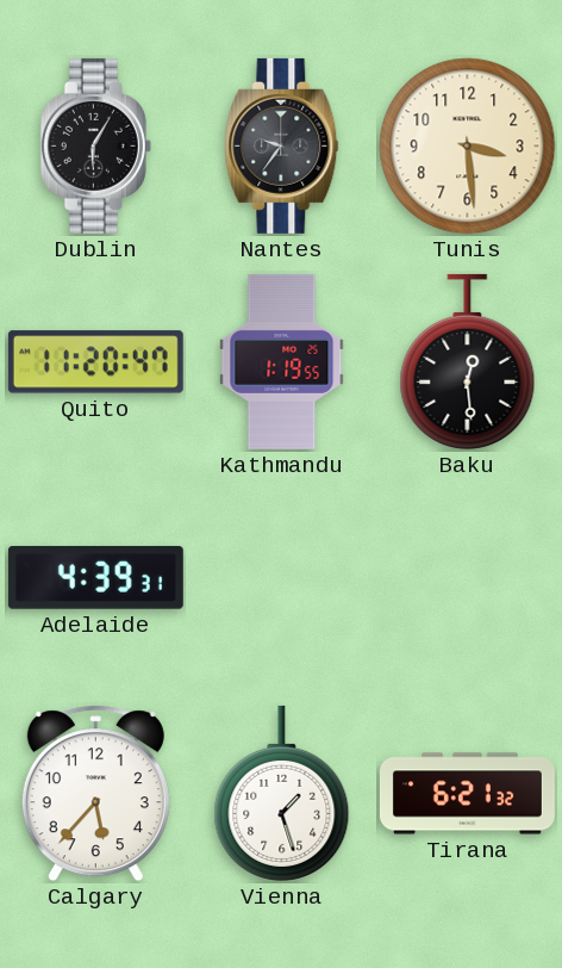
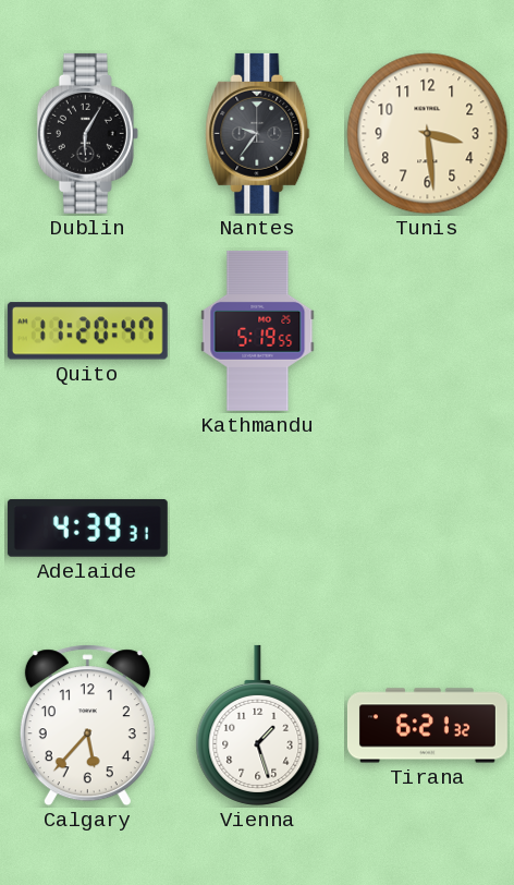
Kathmandu: 1:19 -> 5:19
Baku: 12:29 -> none
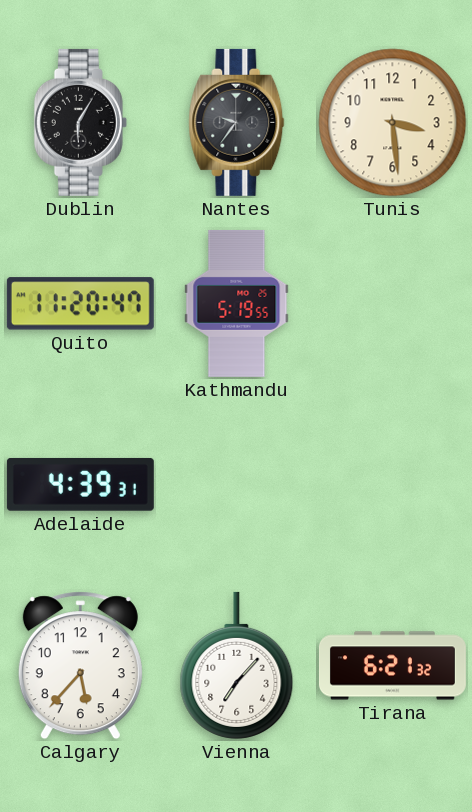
Vienna: 1:27 -> 7:07
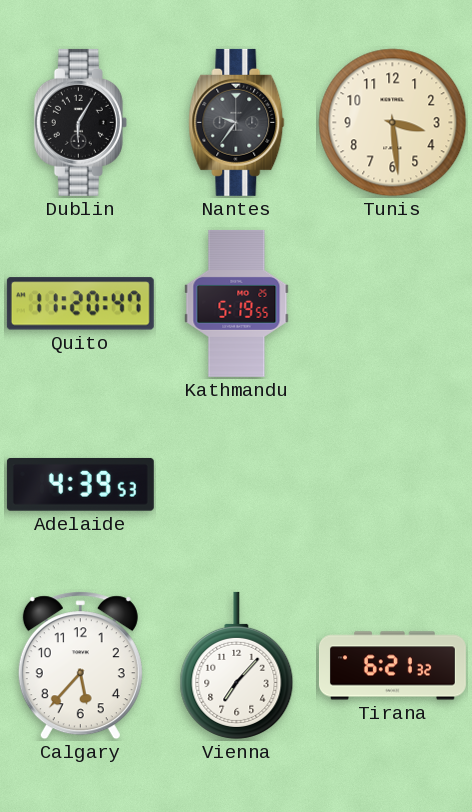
Adelaide: 4:39:31 -> 4:39:53
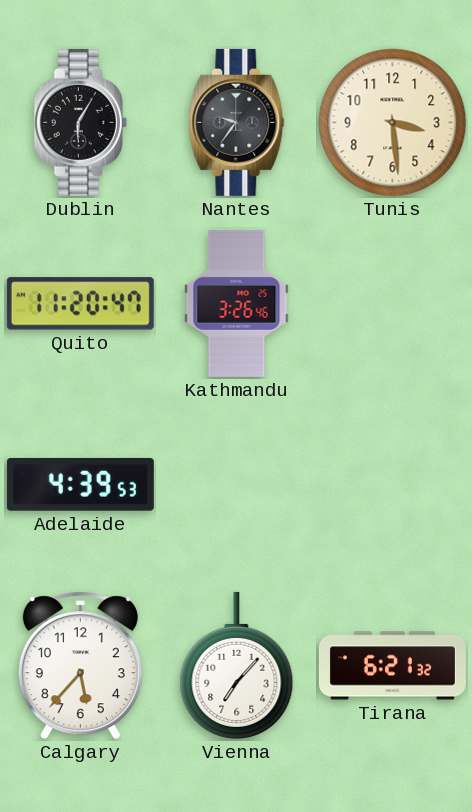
Kathmandu: 5:19 -> 3:26
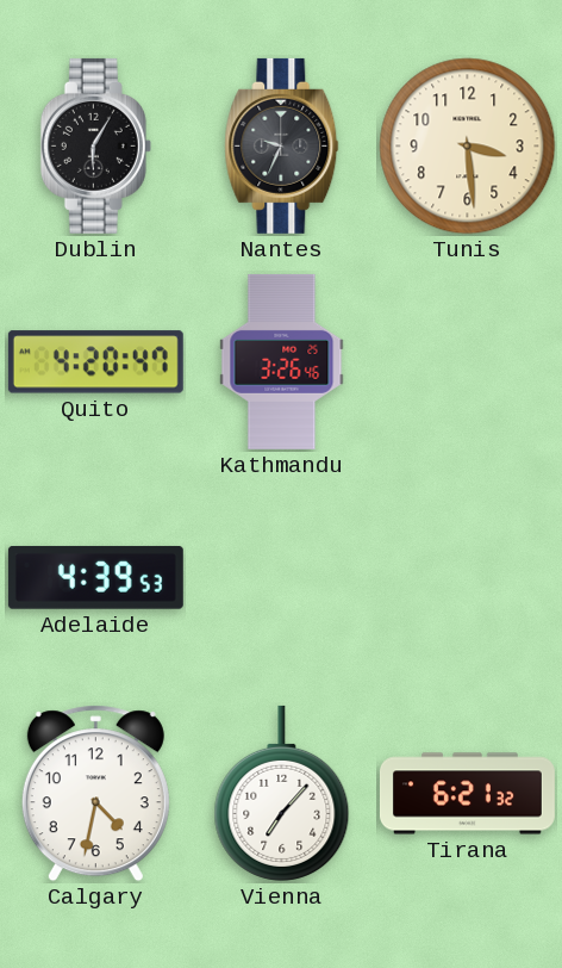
Nantes: 9:36 -> 9:34
Quito: 11:20 -> 4:20
Calgary: 5:37 -> 4:32
